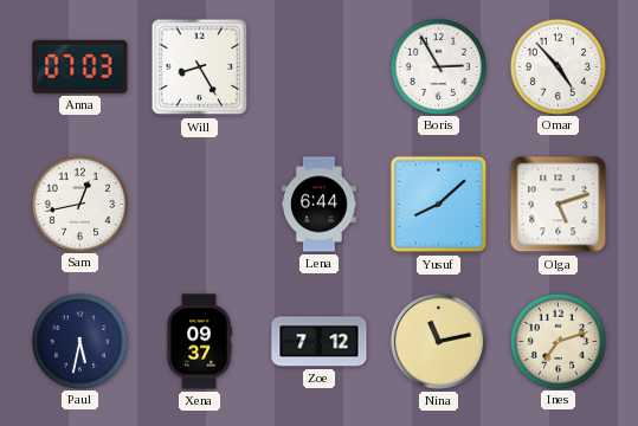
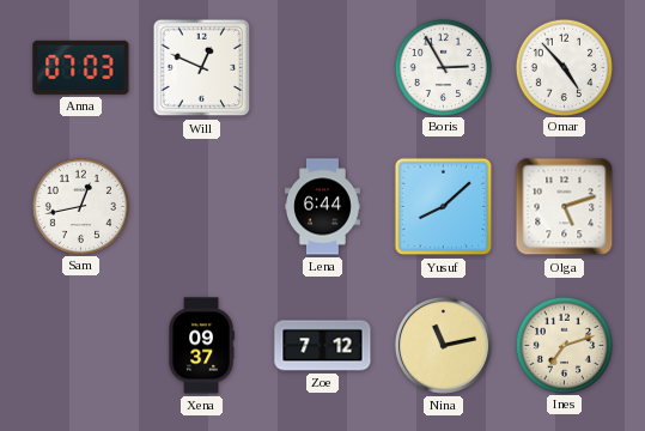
Will: 8:25 -> 12:49
Paul: 5:32 -> none
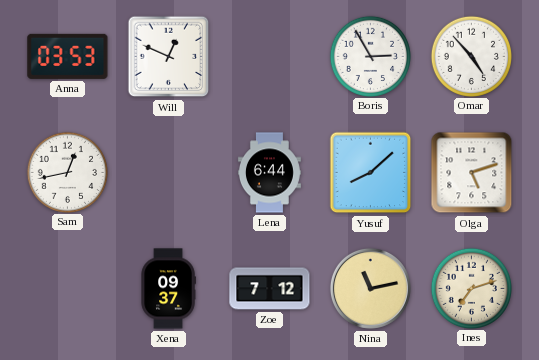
Anna: 07:03 -> 03:53
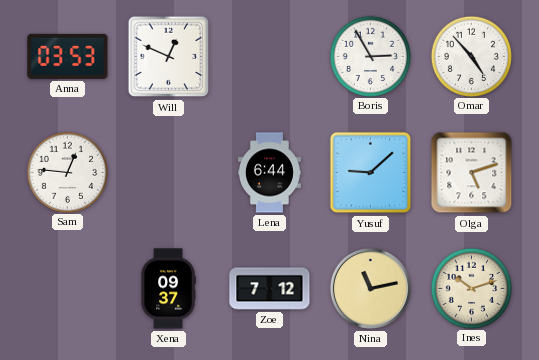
Sam: 12:43 -> 12:46
Yusuf: 8:08 -> 9:08
Ines: 7:12 -> 10:12
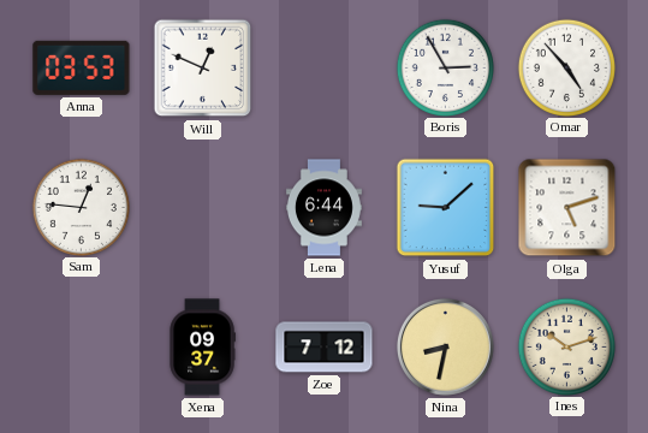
Nina: 11:13 -> 8:32
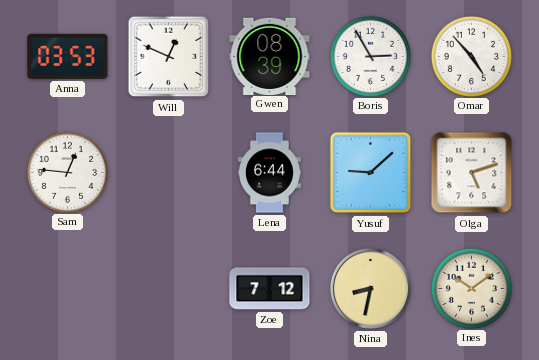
Gwen: none -> 08:39
Xena: 09:37 -> none
Ines: 10:12 -> 10:09
